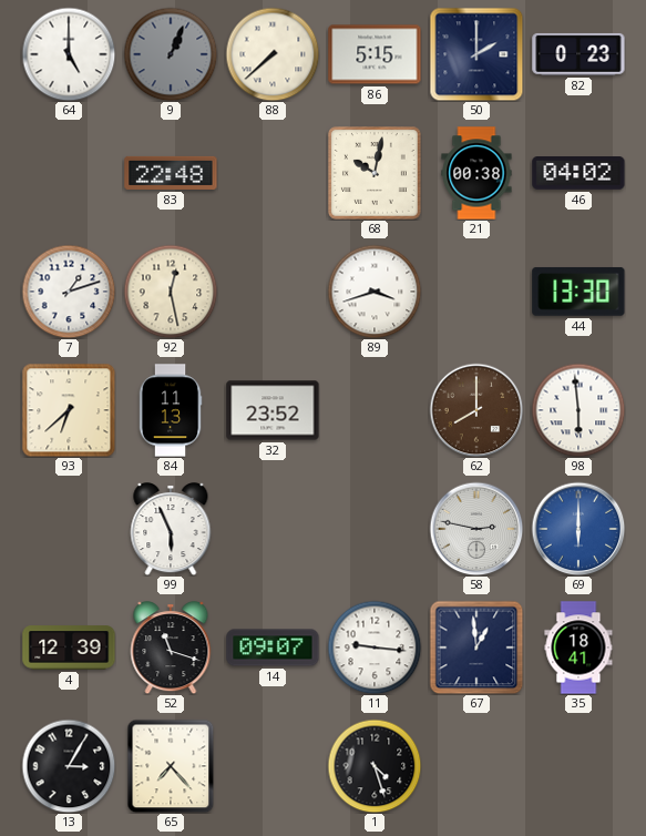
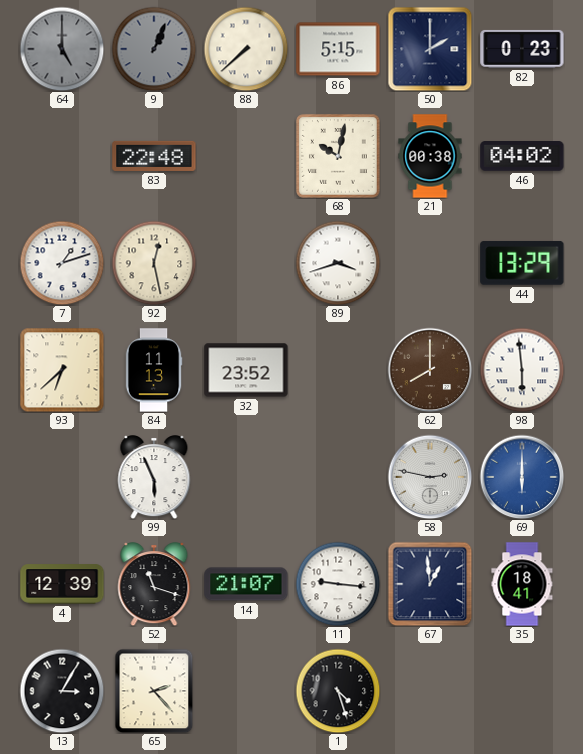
64 dial: white -> grey
44: 13:30 -> 13:29
14: 09:07 -> 21:07
65: 7:23 -> 2:23
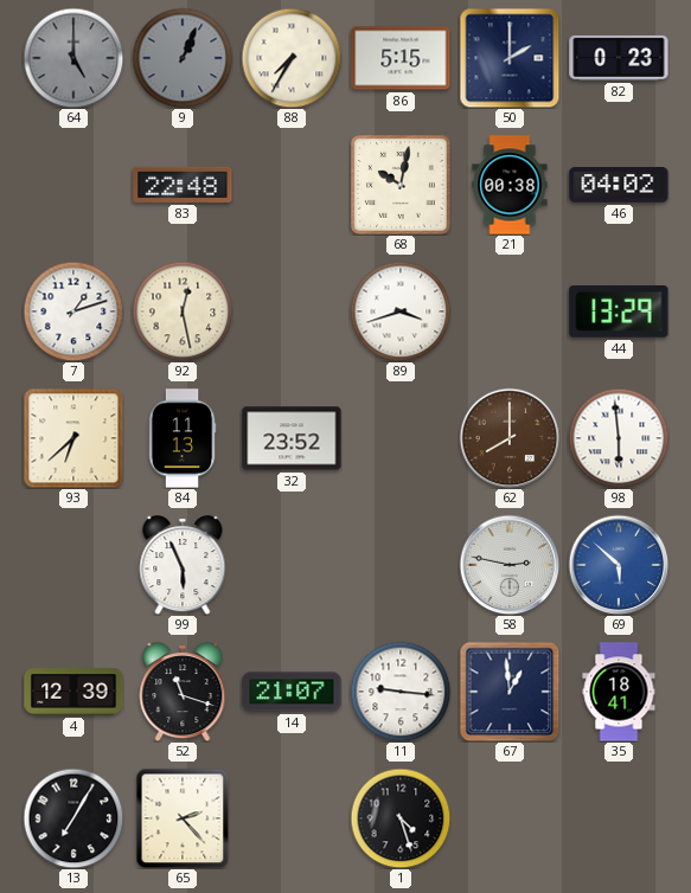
88: 7:38 -> 7:35
69: 6:00 -> 5:52
13: 3:05 -> 7:05
